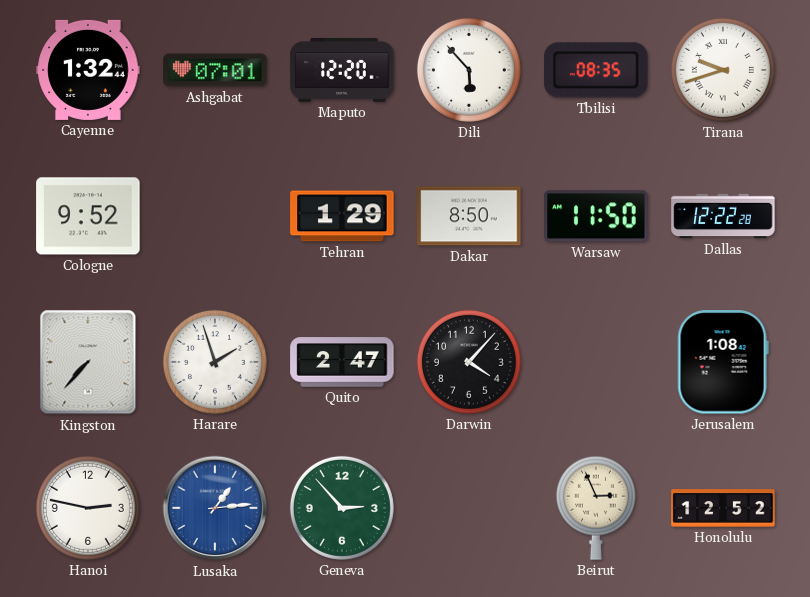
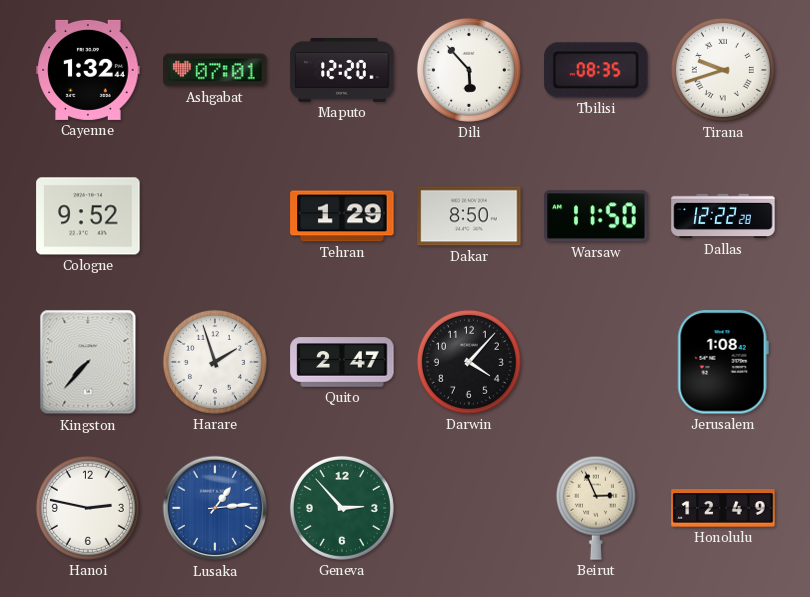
Honolulu: 12:52 -> 12:49
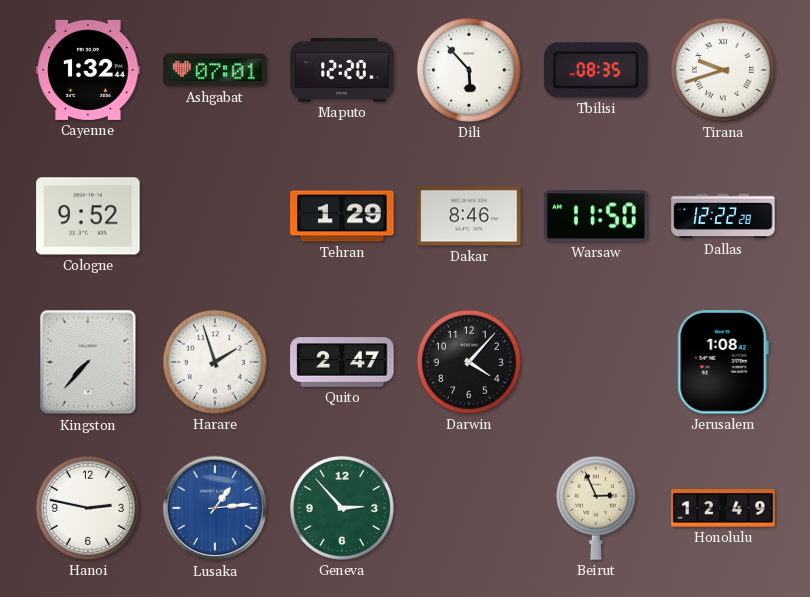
Dakar: 8:50 -> 8:46
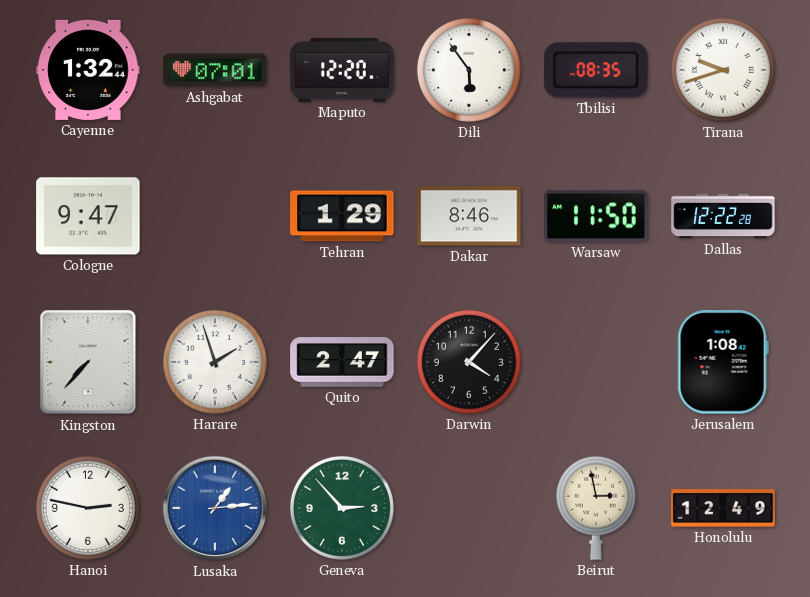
Dili: 5:53 -> 5:54
Cologne: 9:52 -> 9:47
Beirut: 2:56 -> 2:58
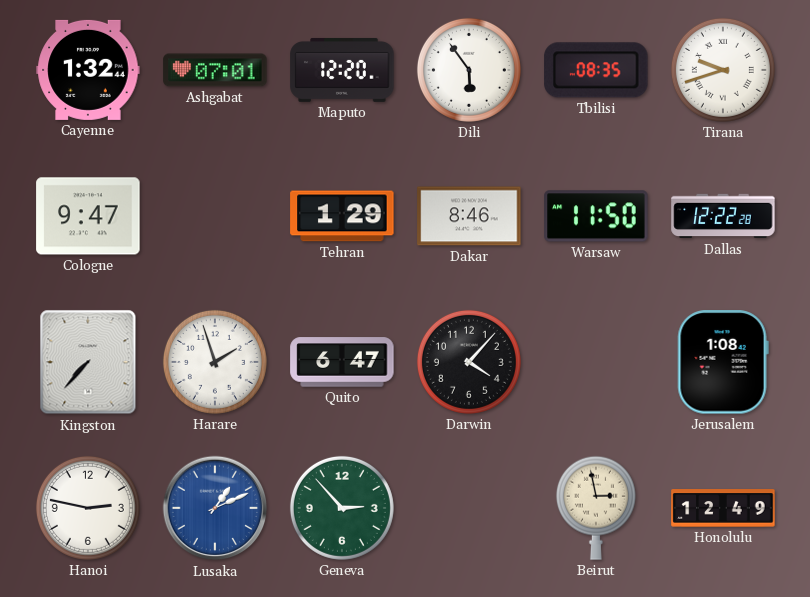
Quito: 2:47 -> 6:47
Lusaka: 1:14 -> 1:11
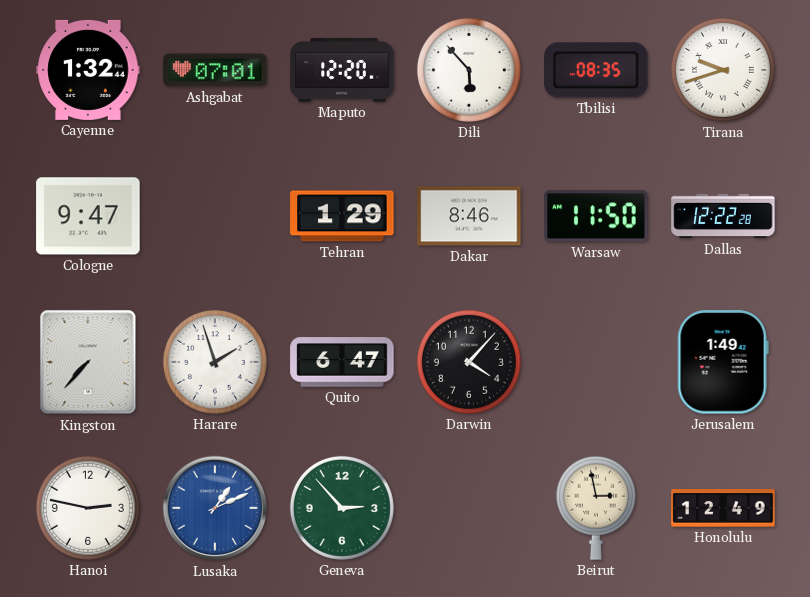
Dili: 5:54 -> 5:53
Jerusalem: 1:08 -> 1:49
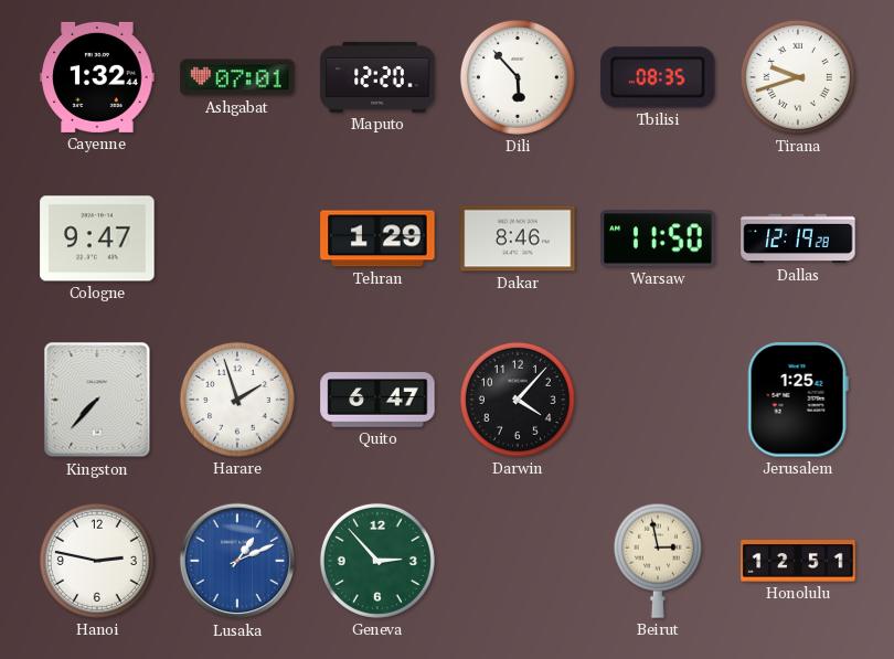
Dallas: 12:22 -> 12:19
Jerusalem: 1:49 -> 1:25
Honolulu: 12:49 -> 12:51
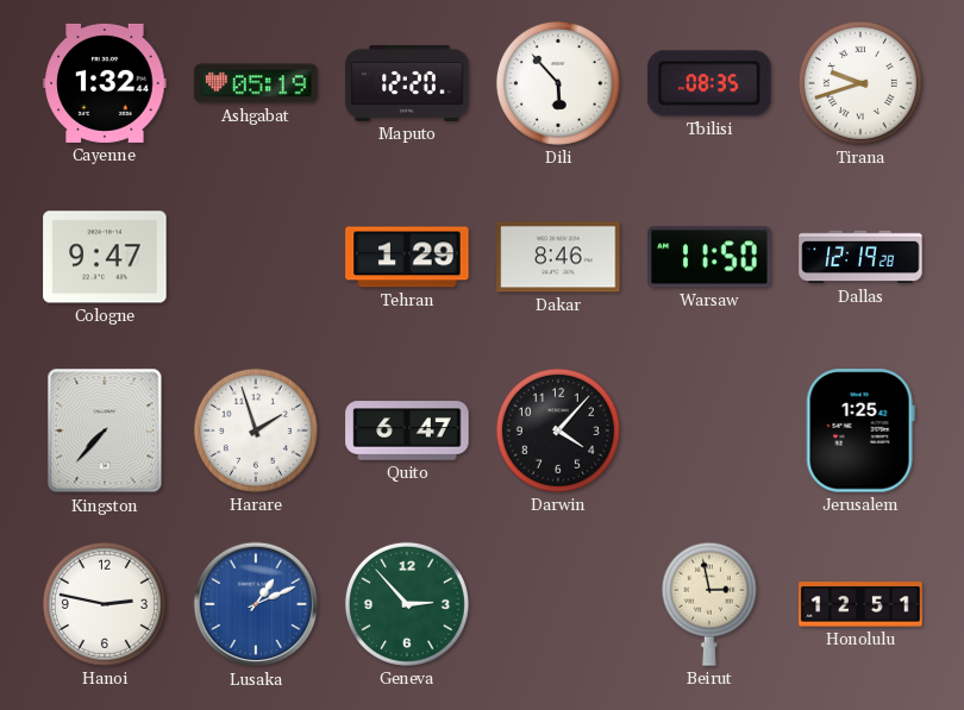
Ashgabat: 07:01 -> 05:19
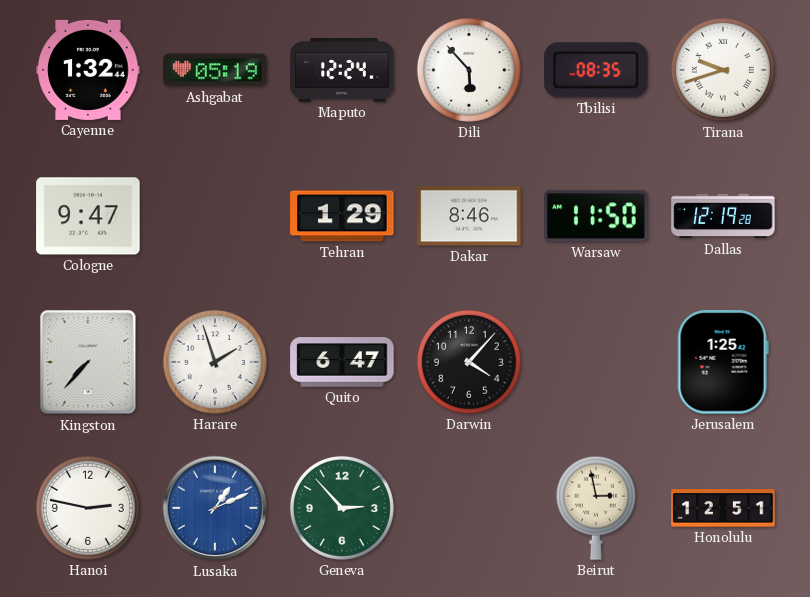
Maputo: 12:20 -> 12:24
